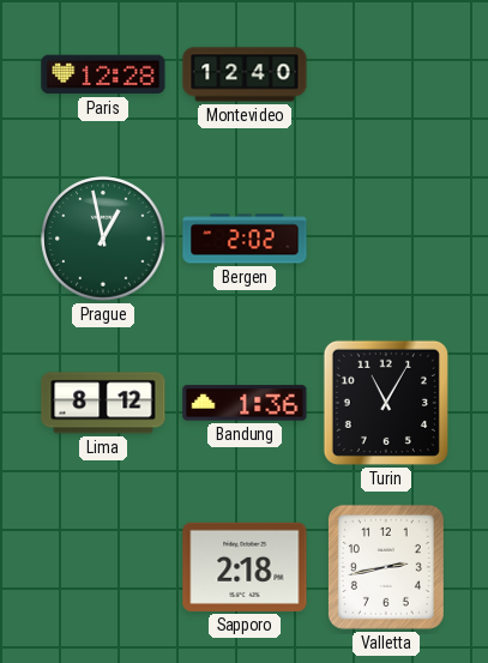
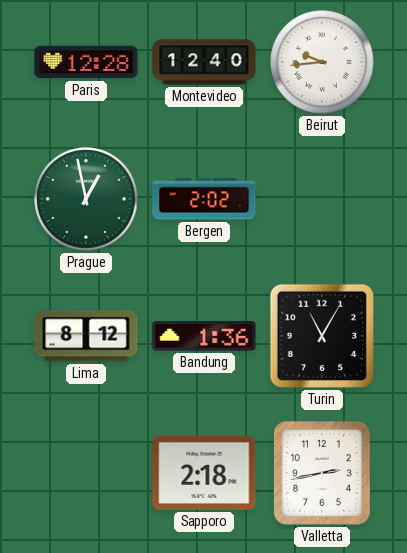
Beirut: none -> 9:44
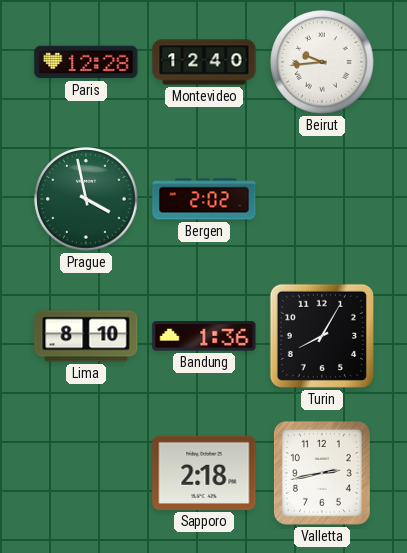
Prague: 12:58 -> 3:58
Lima: 8:12 -> 8:10
Turin: 11:05 -> 8:05
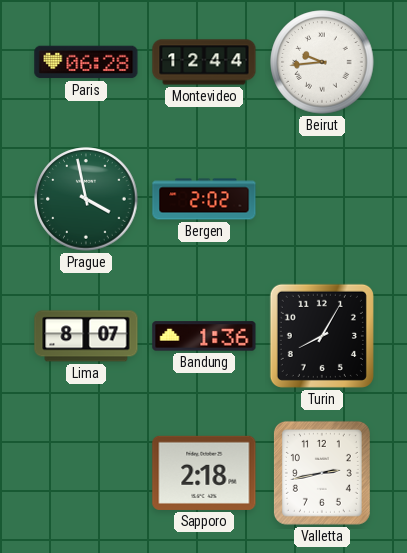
Paris: 12:28 -> 06:28
Montevideo: 12:40 -> 12:44
Lima: 8:10 -> 8:07
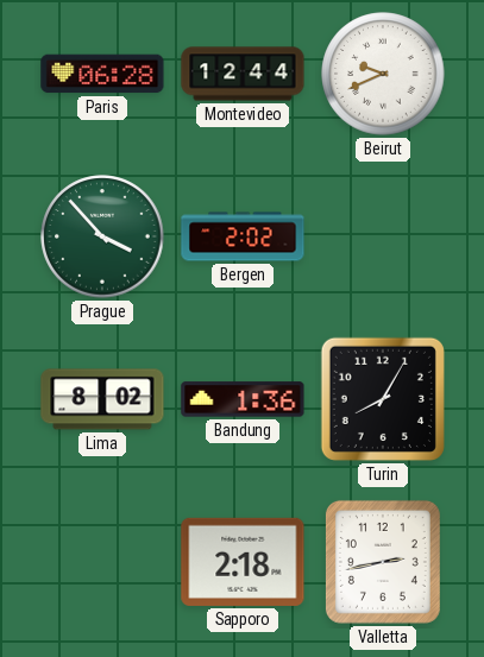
Beirut: 9:44 -> 9:41
Prague: 3:58 -> 3:53
Lima: 8:07 -> 8:02
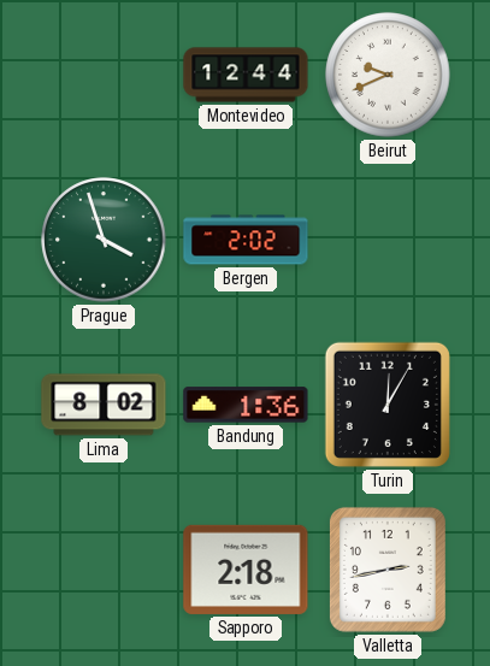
Paris: 06:28 -> none
Prague: 3:53 -> 3:57
Turin: 8:05 -> 12:05
